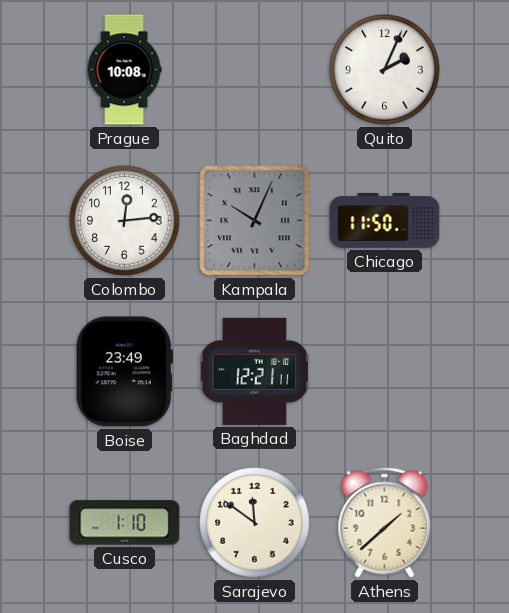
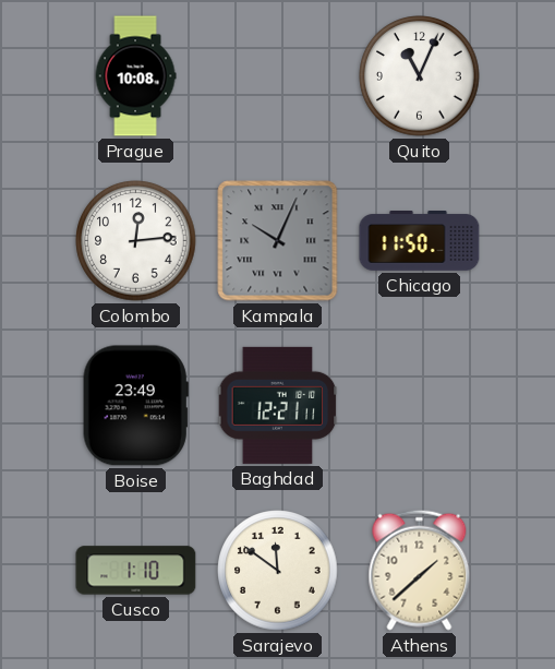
Quito: 2:04 -> 11:04
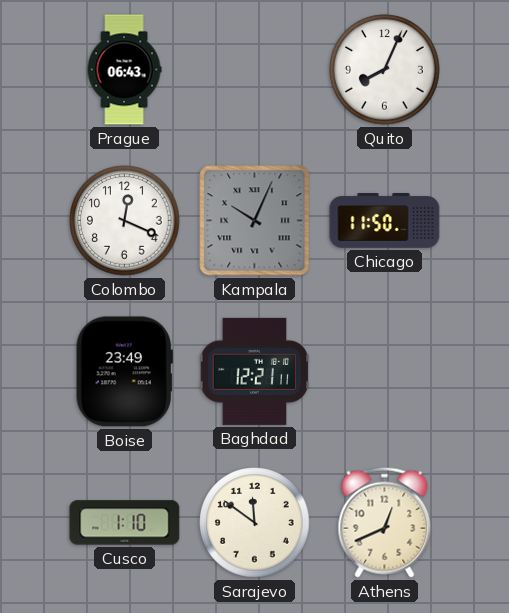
Prague: 10:08 -> 06:43
Quito: 11:04 -> 8:04
Colombo: 12:14 -> 12:19
Athens: 1:38 -> 12:41
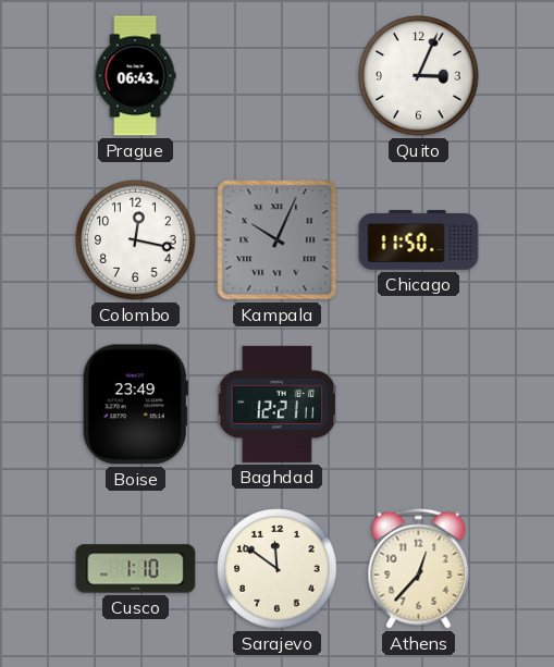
Quito: 8:04 -> 3:04
Colombo: 12:19 -> 12:17
Athens: 12:41 -> 12:37
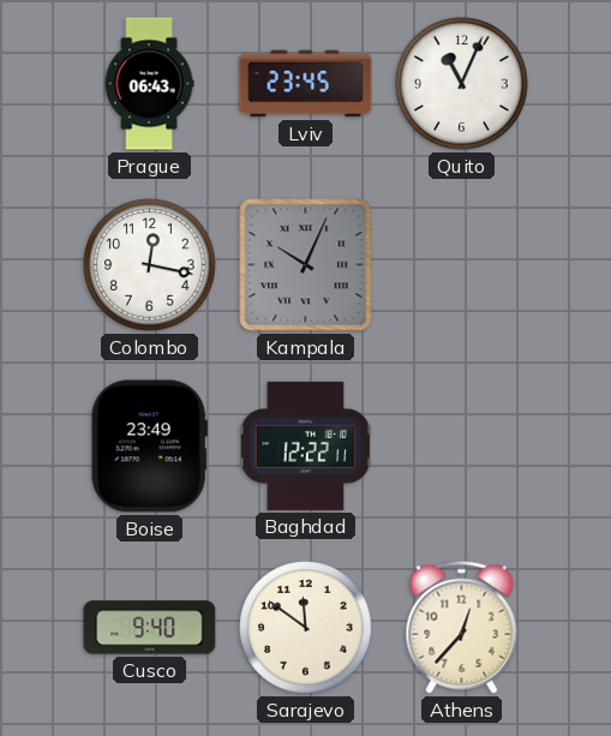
Lviv: none -> 23:45
Quito: 3:04 -> 11:04
Chicago: 11:50 -> none
Baghdad: 12:21 -> 12:22
Cusco: 1:10 -> 9:40
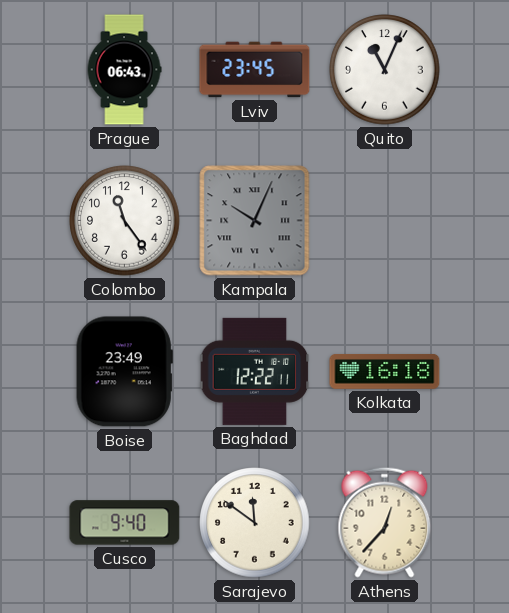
Colombo: 12:17 -> 11:24
Kolkata: none -> 16:18
